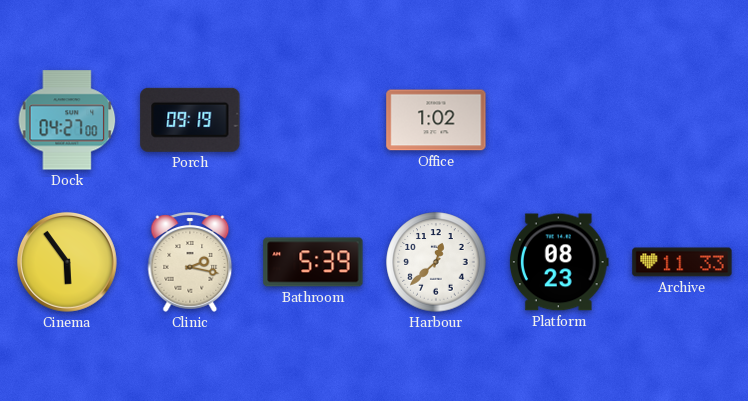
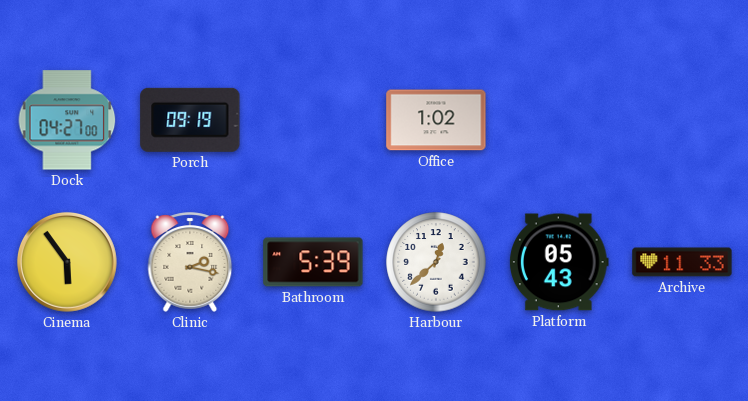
Platform: 08:23 -> 05:43
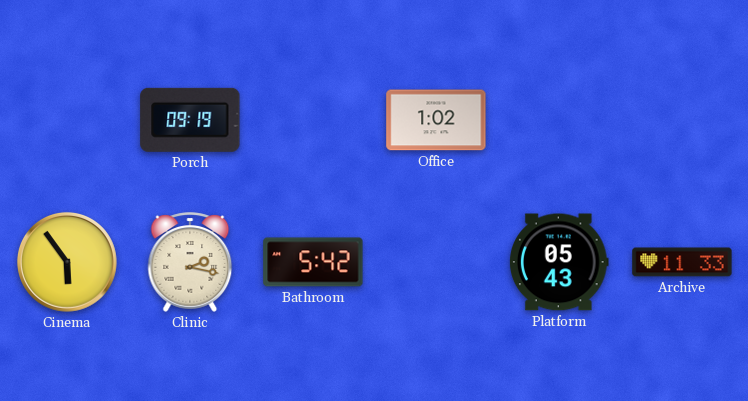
Dock: 04:27 -> none
Bathroom: 5:39 -> 5:42
Harbour: 12:38 -> none
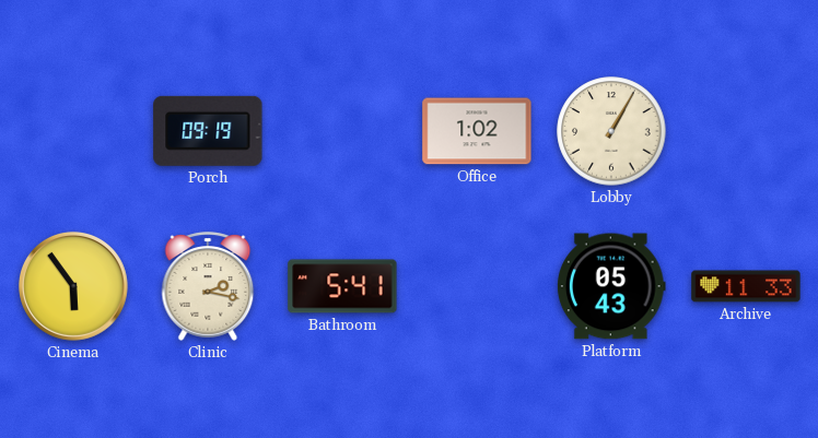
Lobby: none -> 1:05
Bathroom: 5:42 -> 5:41
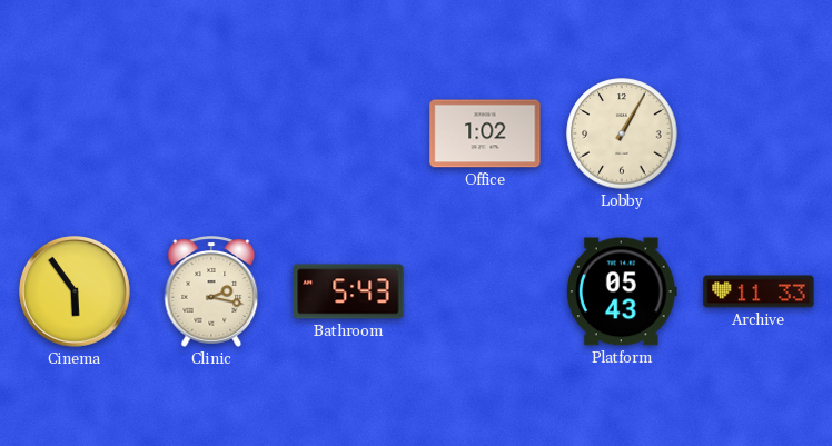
Porch: 09:19 -> none
Bathroom: 5:41 -> 5:43
